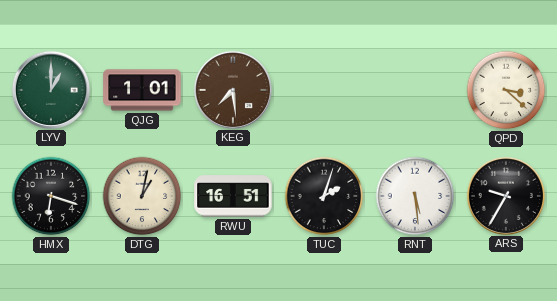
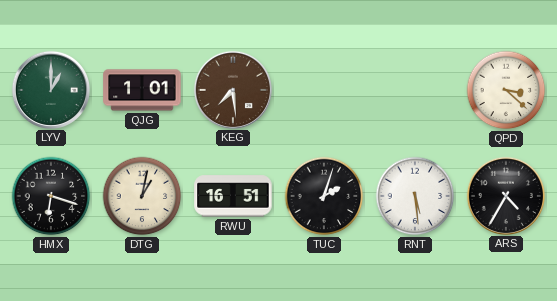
ARS: 9:35 -> 4:35
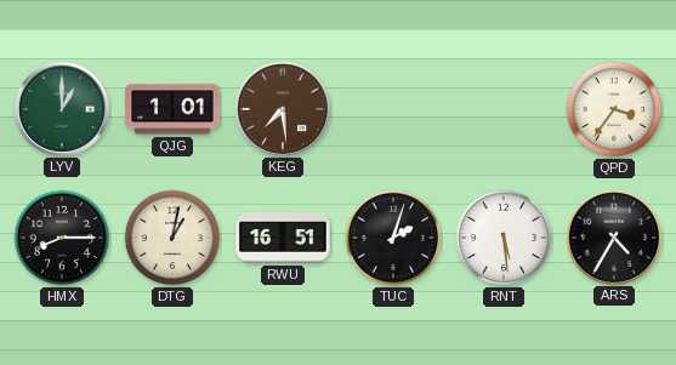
QPD: 3:22 -> 3:36
HMX: 6:18 -> 8:15
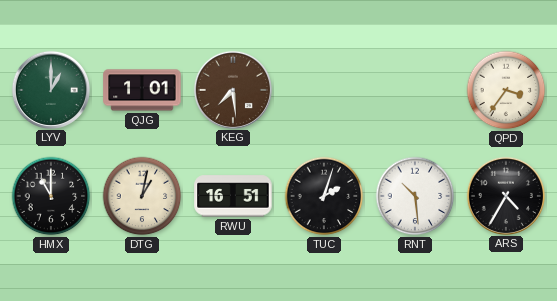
HMX: 8:15 -> 11:00
RNT: 5:29 -> 10:29
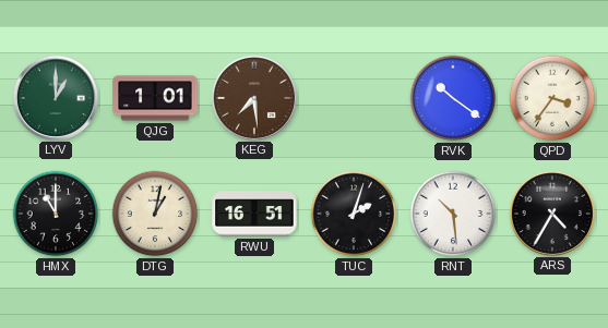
RVK: none -> 10:21
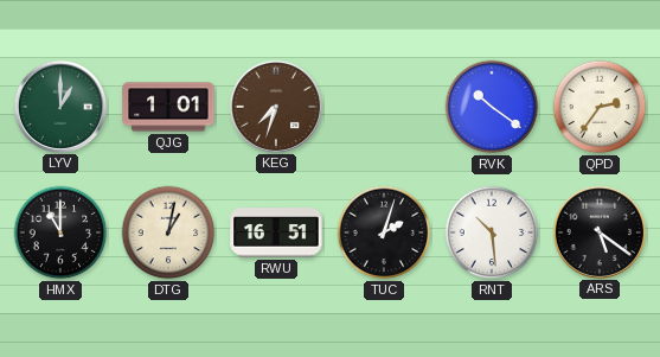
KEG: 7:29 -> 7:33
QPD: 3:36 -> 2:36
ARS: 4:35 -> 5:21
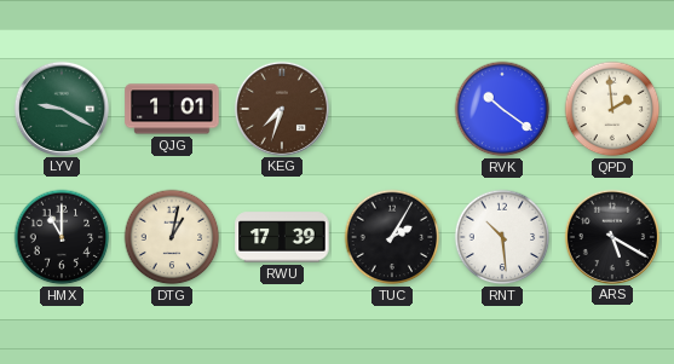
LYV: 1:00 -> 9:20
QPD: 2:36 -> 1:59
RWU: 16:51 -> 17:39
TUC: 2:03 -> 2:05
ARS: 5:21 -> 5:20
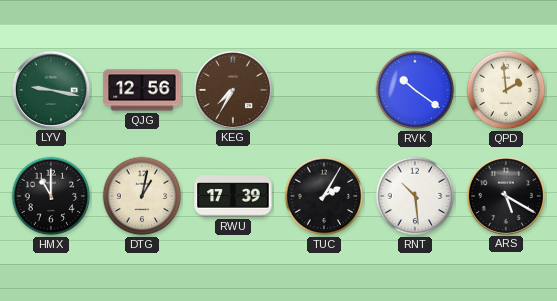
LYV: 9:20 -> 9:17
QJG: 1:01 -> 12:56
KEG: 7:33 -> 7:35
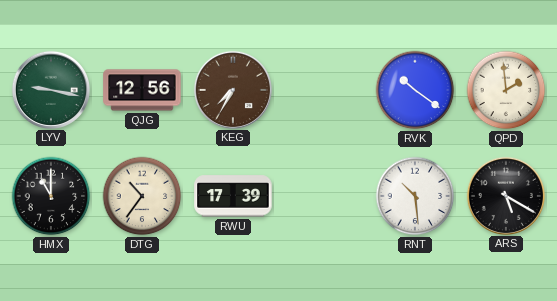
DTG: 1:02 -> 10:36
TUC: 2:05 -> none
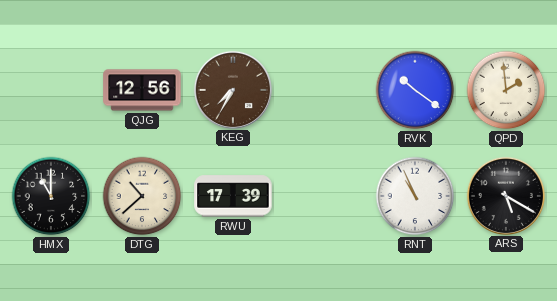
LYV: 9:17 -> none
DTG: 10:36 -> 10:38
RNT: 10:29 -> 10:56
